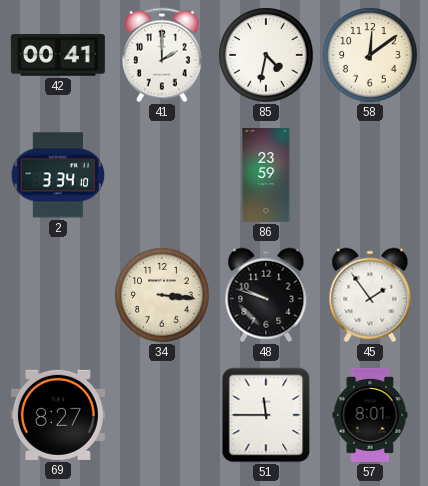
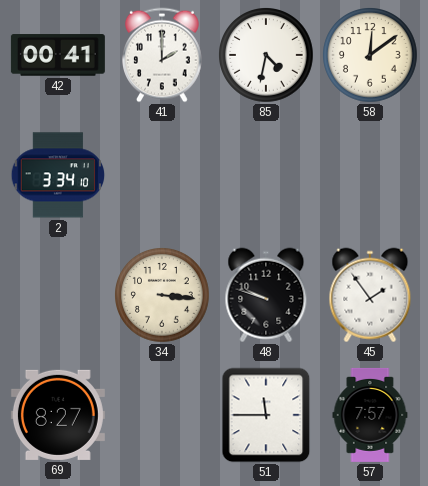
86: 23:59 -> none
57: 8:01 -> 7:57
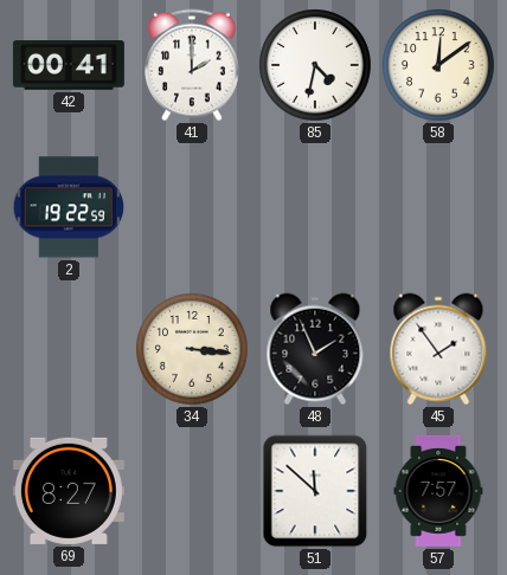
2: 3:34 -> 19:22
48: 9:48 -> 1:56
51: 11:45 -> 11:52
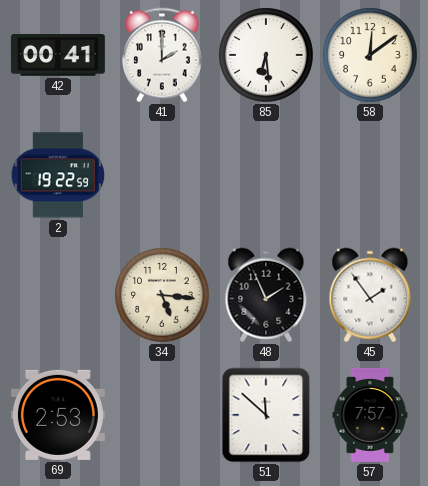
85: 4:32 -> 6:29
34: 3:16 -> 5:16
69: 8:27 -> 2:53
